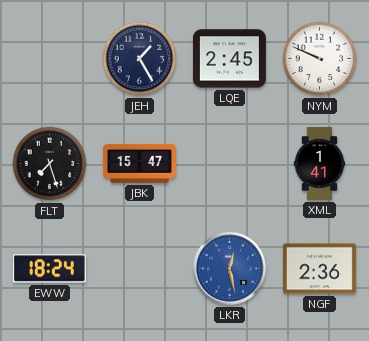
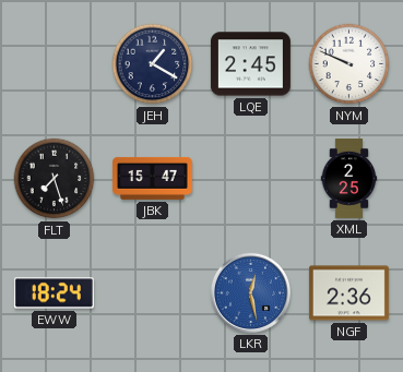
JEH: 1:25 -> 1:20
XML: 1:41 -> 2:25
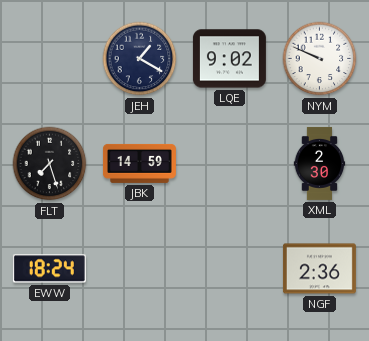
LQE: 2:45 -> 9:02
JBK: 15:47 -> 14:59
XML: 2:25 -> 2:30
LKR: 12:28 -> none
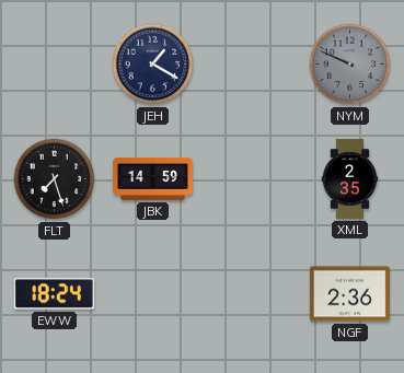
LQE: 9:02 -> none
NYM dial: white -> grey
XML: 2:30 -> 2:35
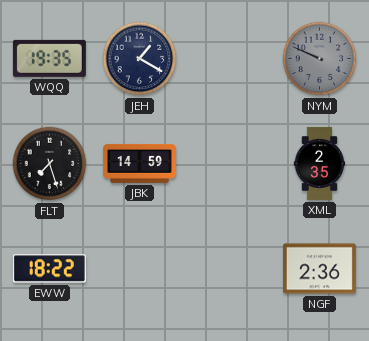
WQQ: none -> 19:35
EWW: 18:24 -> 18:22
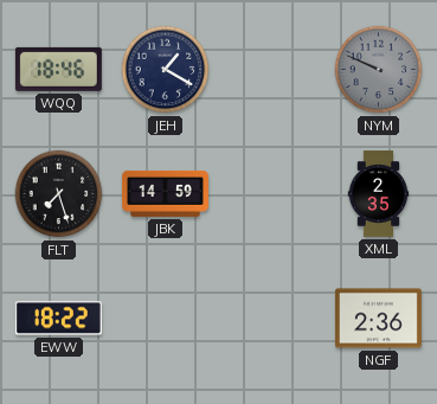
WQQ: 19:35 -> 18:46
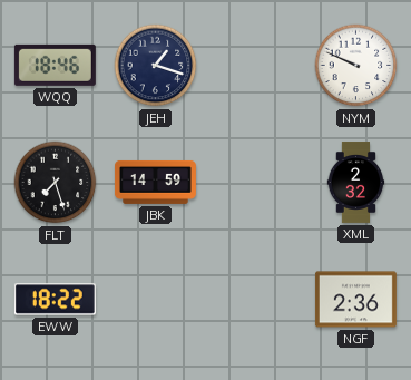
JEH: 1:20 -> 1:18
NYM dial: grey -> white
XML: 2:35 -> 2:32
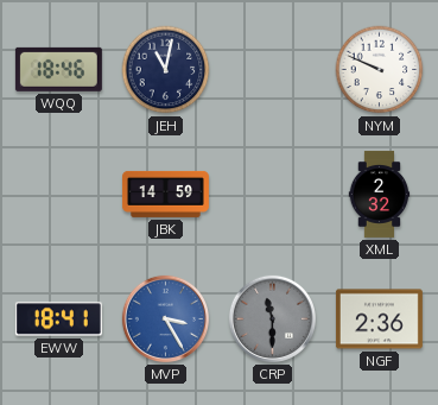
JEH: 1:18 -> 11:02
FLT: 7:27 -> none
EWW: 18:22 -> 18:41
MVP: none -> 3:25
CRP: none -> 11:30
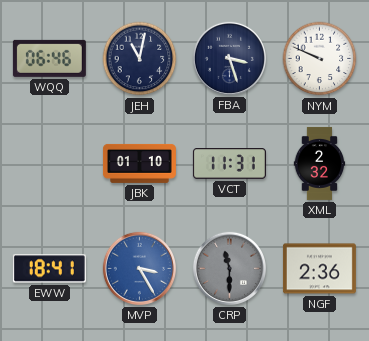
WQQ: 18:46 -> 06:46
FBA: none -> 3:27
JBK: 14:59 -> 01:10
VCT: none -> 11:31
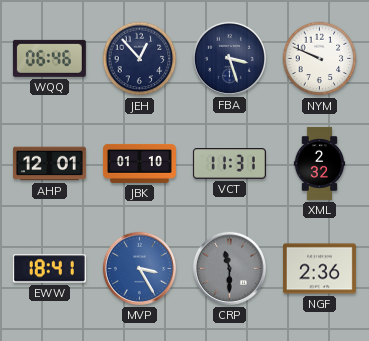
JEH: 11:02 -> 12:53
AHP: none -> 12:01
